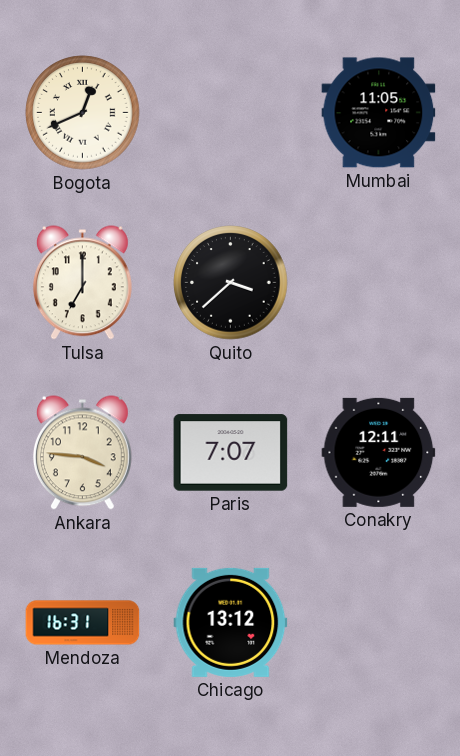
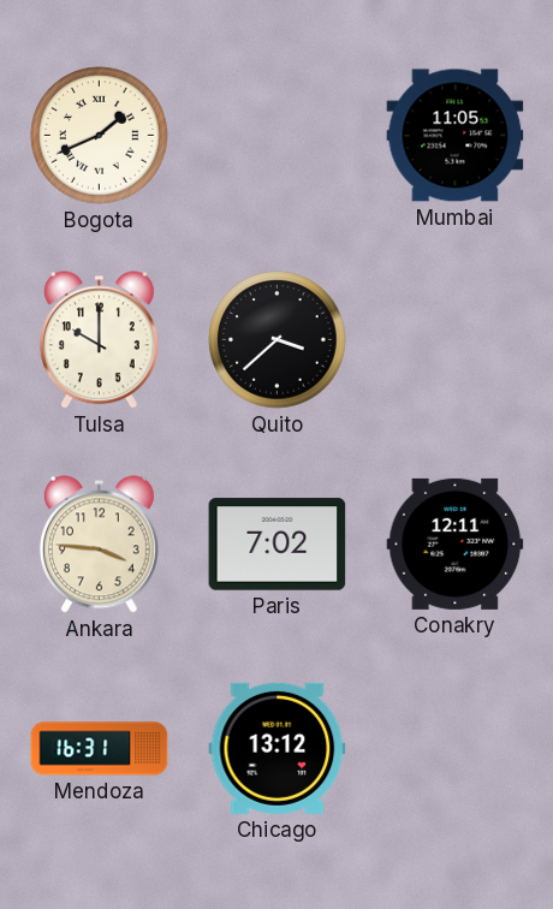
Bogota: 12:41 -> 1:41
Tulsa: 7:00 -> 10:00
Paris: 7:07 -> 7:02
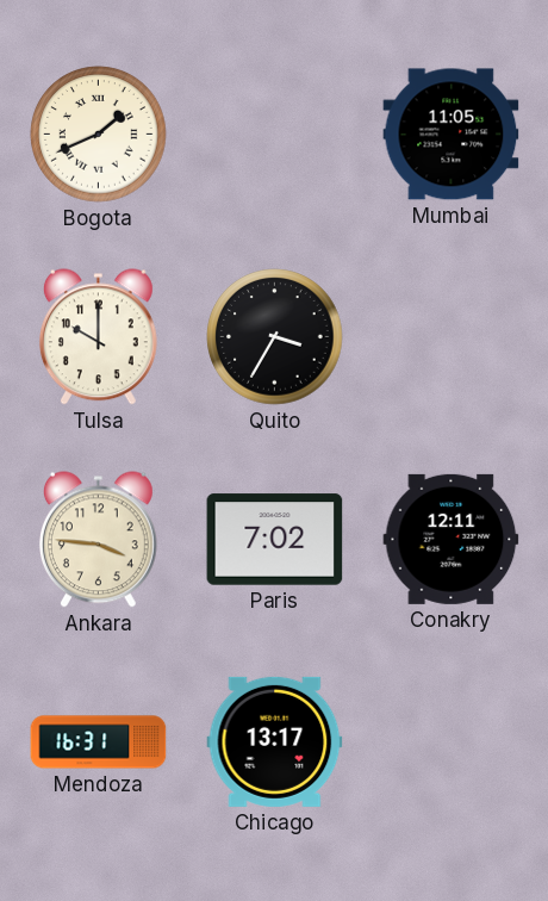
Quito: 3:38 -> 3:35
Chicago: 13:12 -> 13:17
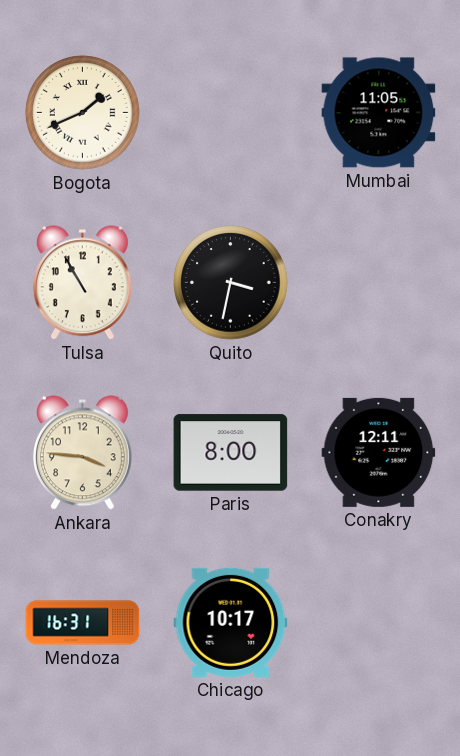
Tulsa: 10:00 -> 10:55
Quito: 3:35 -> 3:32
Paris: 7:02 -> 8:00
Chicago: 13:17 -> 10:17
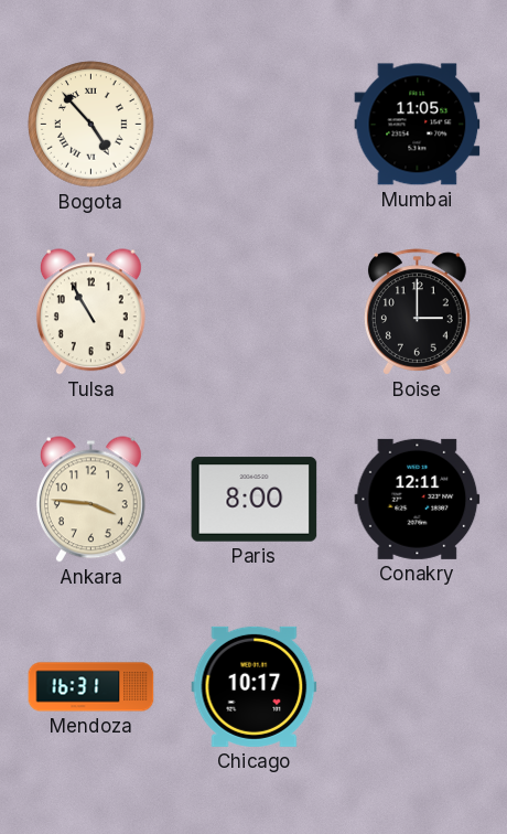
Bogota: 1:41 -> 4:53
Quito: 3:32 -> none
Boise: none -> 3:00
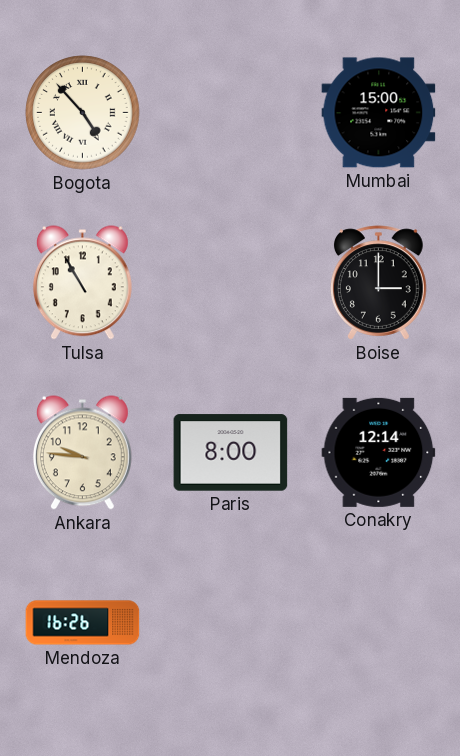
Mumbai: 11:05 -> 15:00
Ankara: 3:46 -> 9:46
Conakry: 12:11 -> 12:14
Mendoza: 16:31 -> 16:26
Chicago: 10:17 -> none
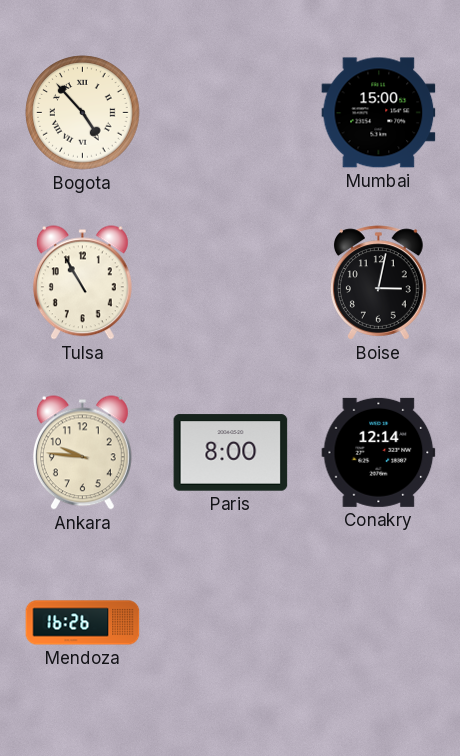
Boise: 3:00 -> 3:02
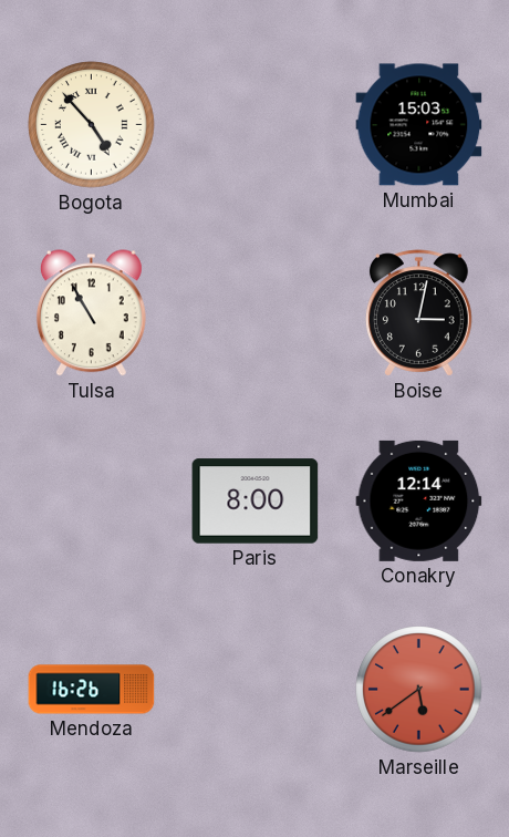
Mumbai: 15:00 -> 15:03
Ankara: 9:46 -> none
Marseille: none -> 5:39
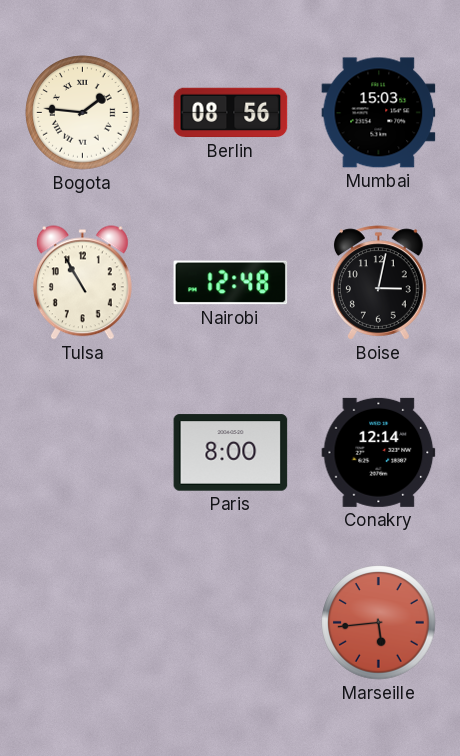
Bogota: 4:53 -> 1:46
Berlin: none -> 08:56
Nairobi: none -> 12:48
Mendoza: 16:26 -> none
Marseille: 5:39 -> 5:44
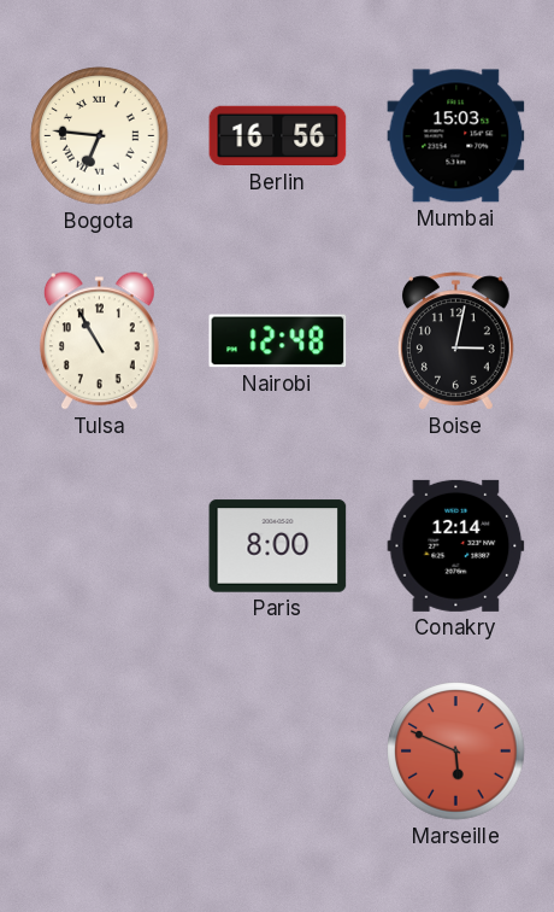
Bogota: 1:46 -> 6:46
Berlin: 08:56 -> 16:56
Marseille: 5:44 -> 5:49
